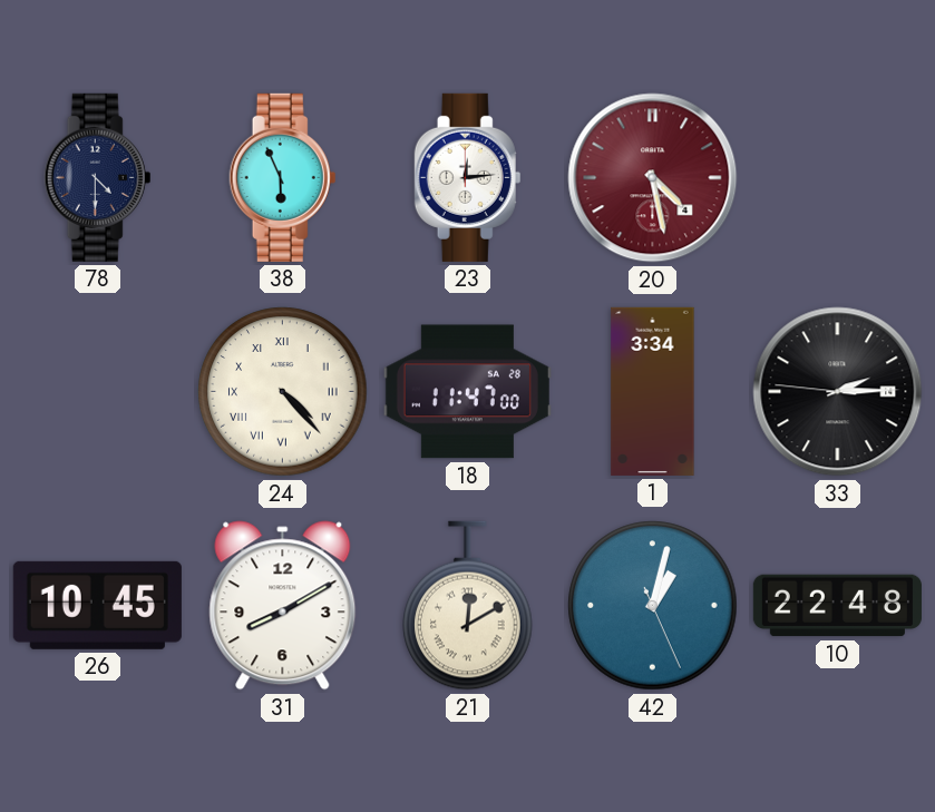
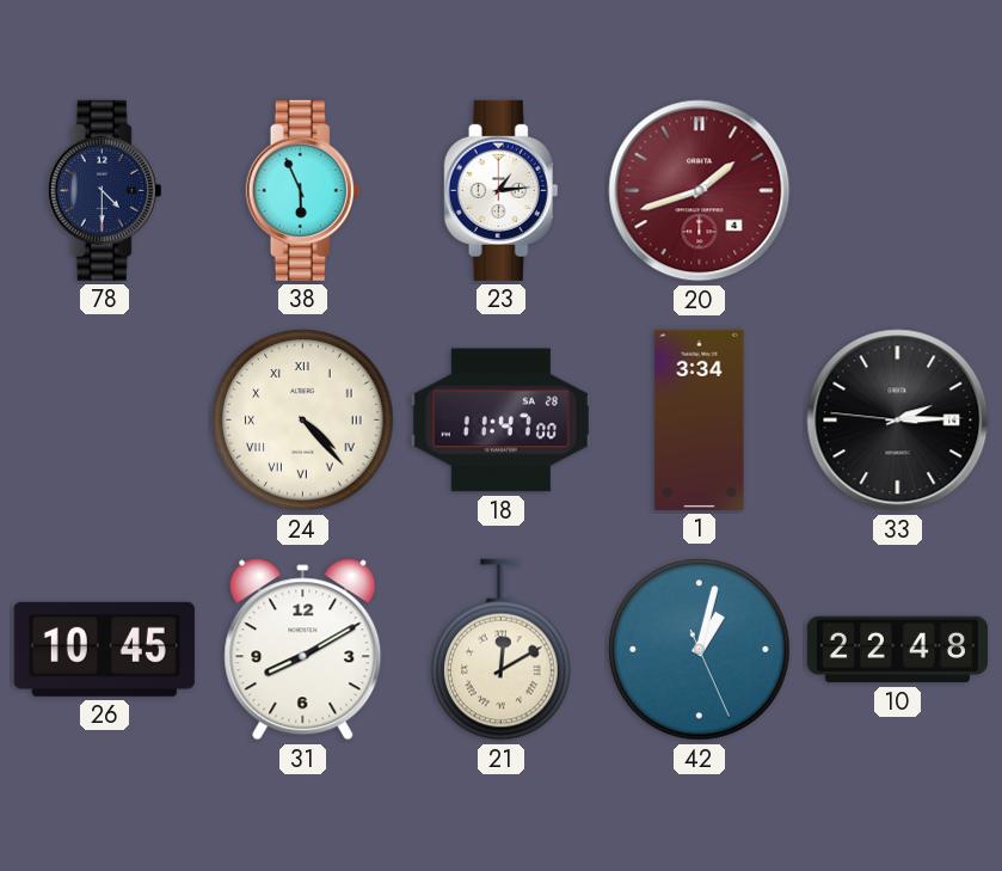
23: 12:14 -> 1:14
20: 4:28 -> 1:42
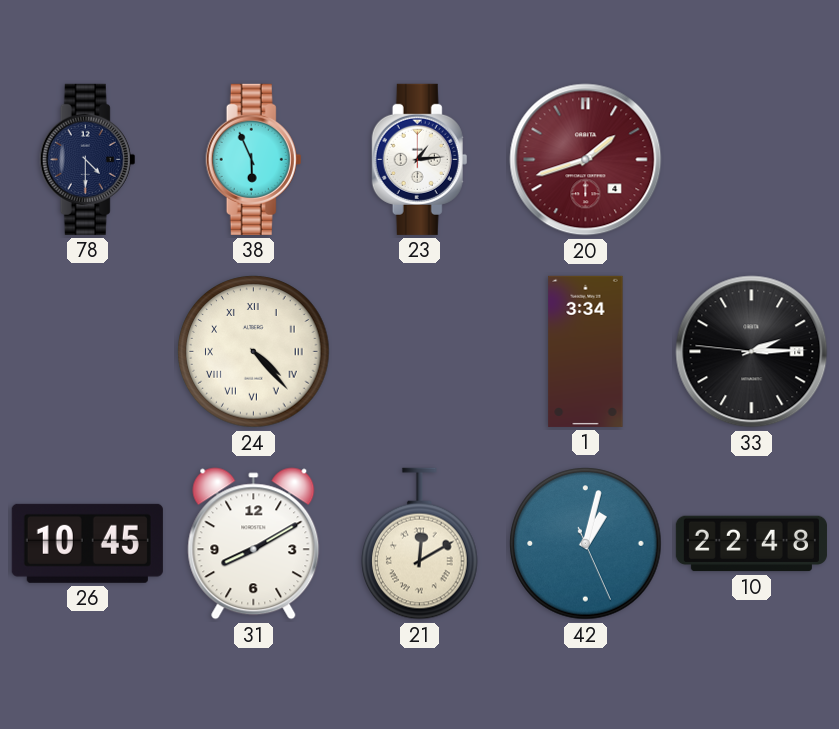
18: 11:47 -> none
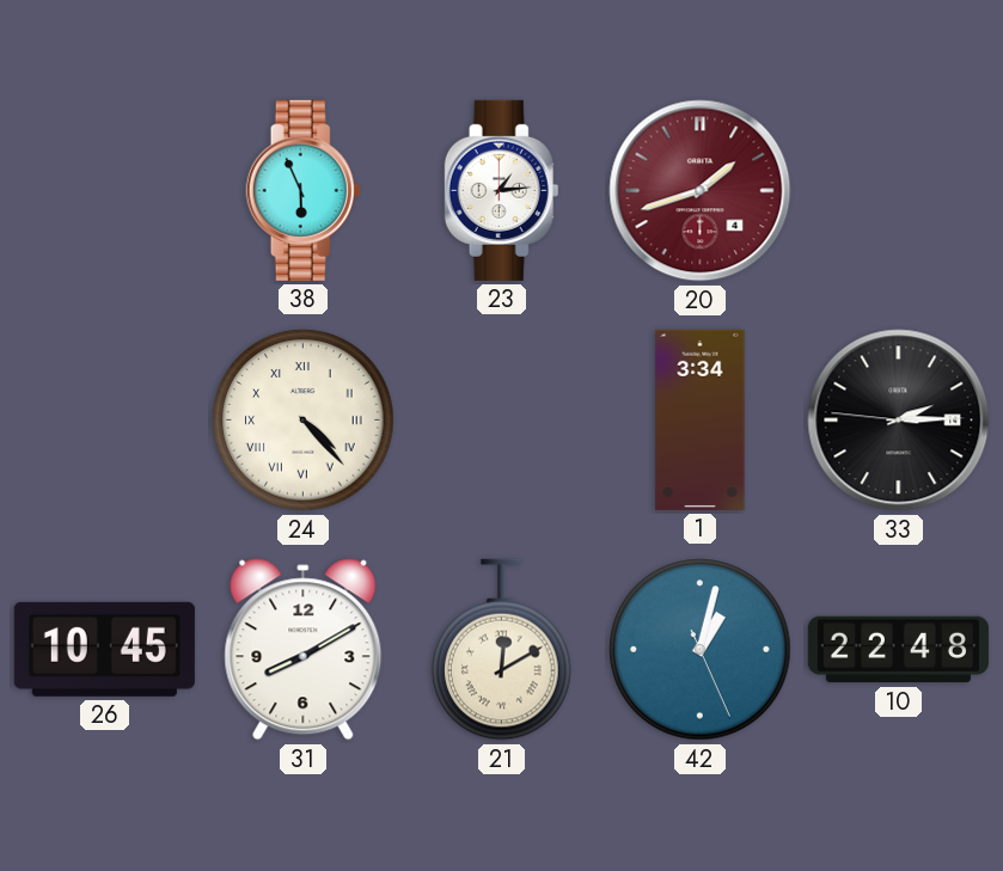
78: 4:30 -> none
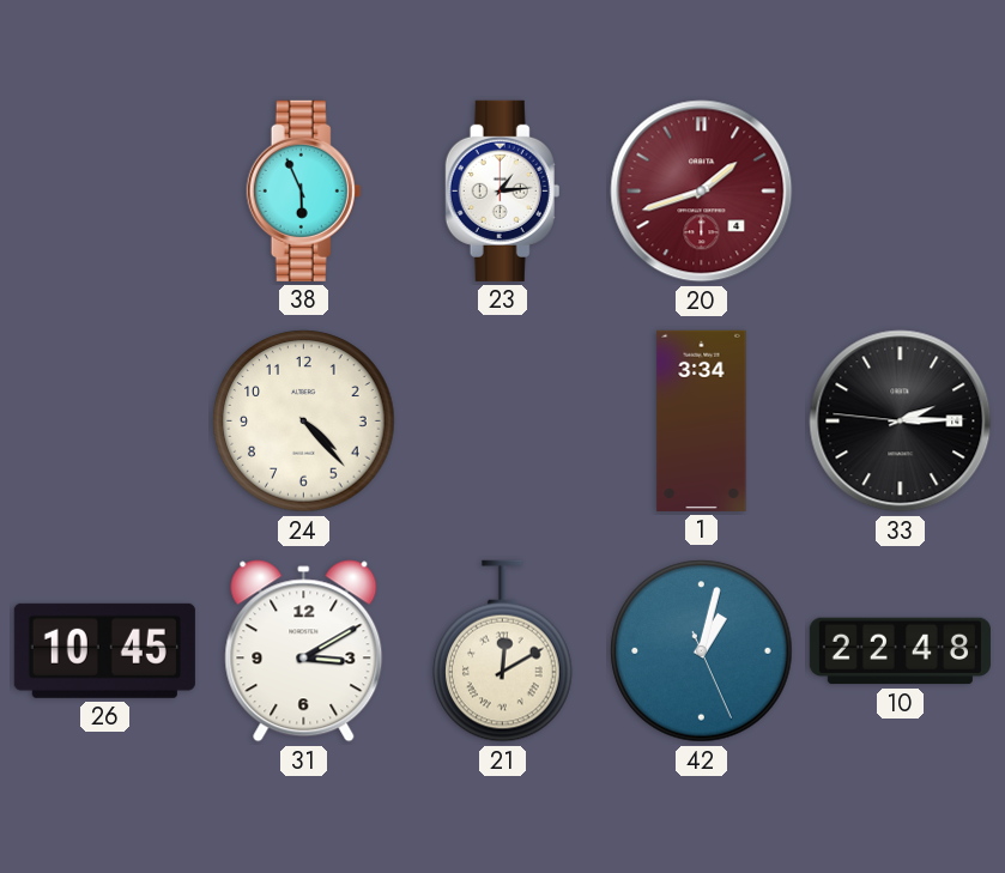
24 numerals: Roman -> Arabic
31: 8:10 -> 3:10
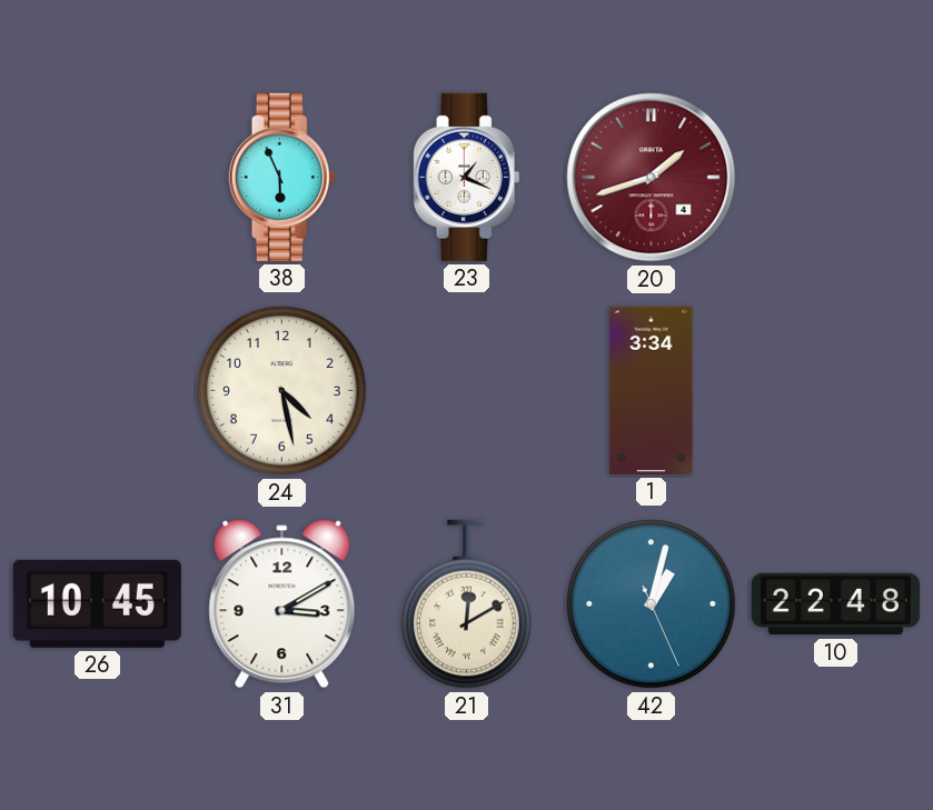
23: 1:14 -> 1:19
24: 4:23 -> 4:28
33: 2:14 -> none
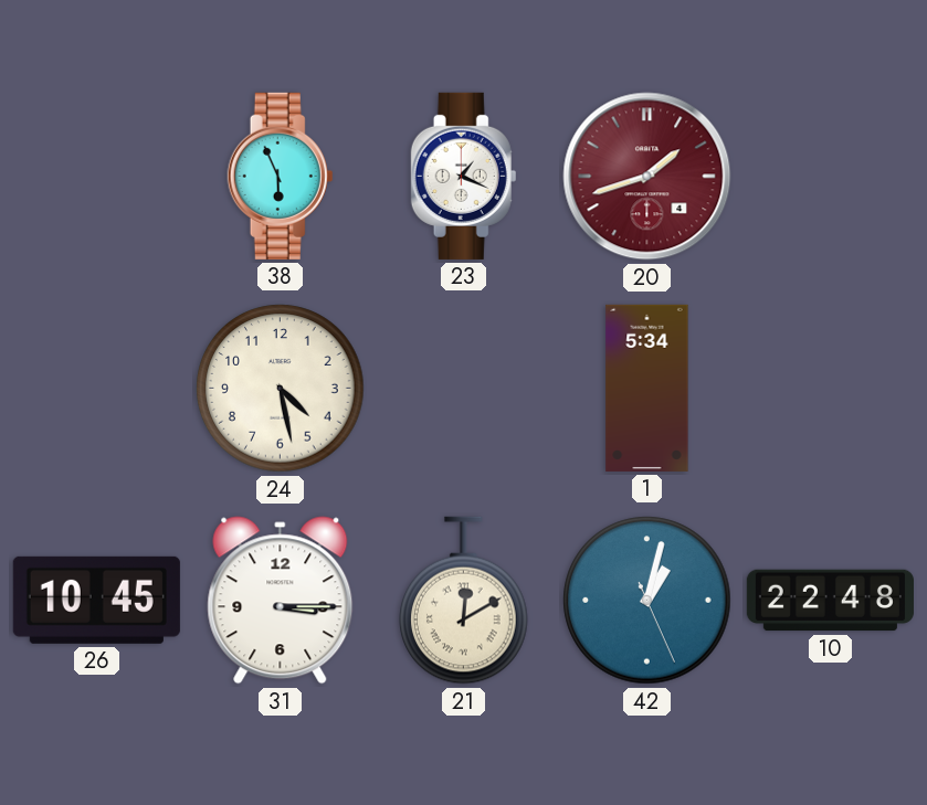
1: 3:34 -> 5:34
31: 3:10 -> 3:15
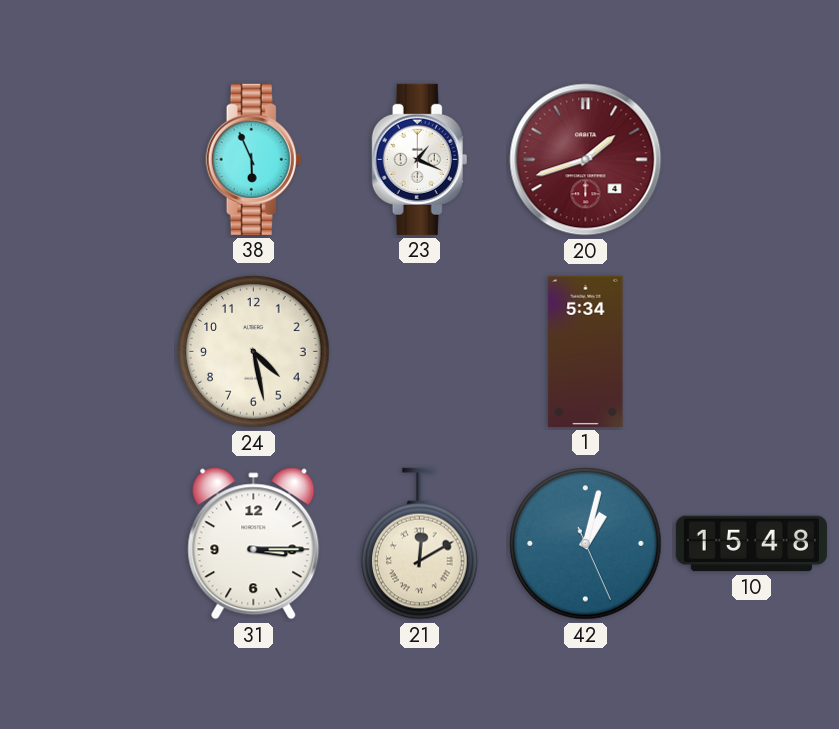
26: 10:45 -> none
10: 22:48 -> 15:48
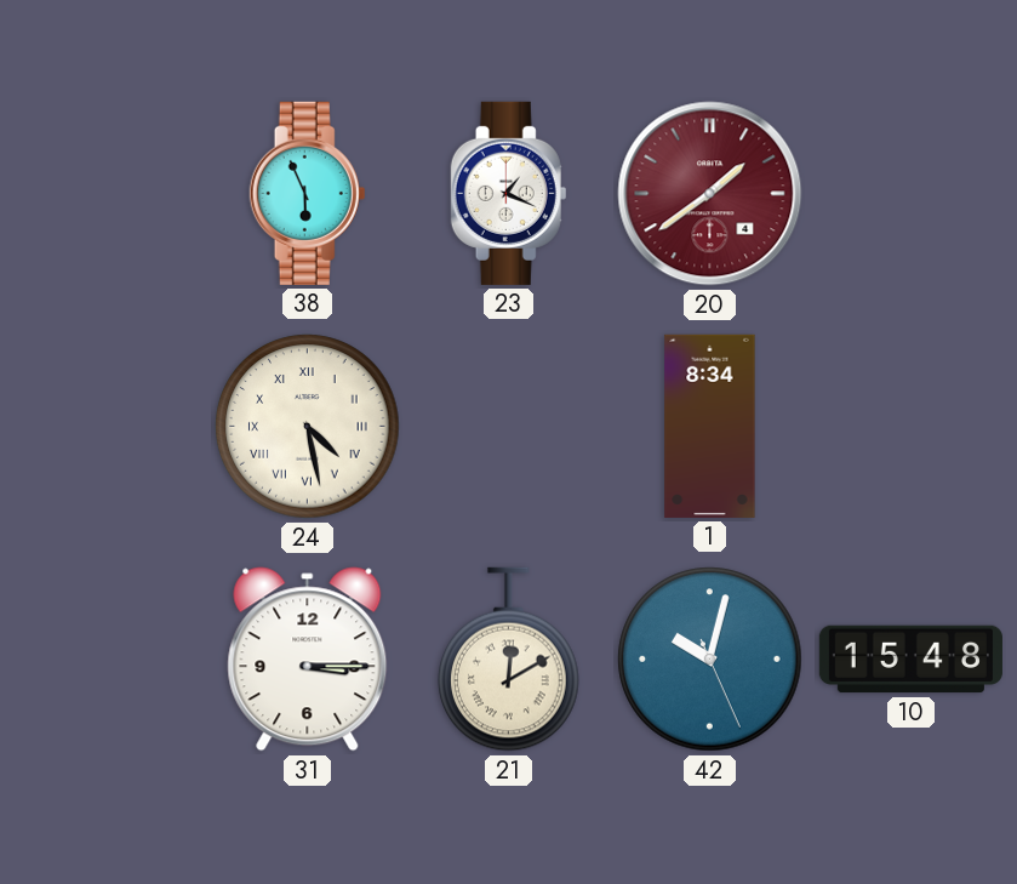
20: 1:42 -> 1:39
24 numerals: Arabic -> Roman
1: 5:34 -> 8:34
42: 1:02 -> 10:02
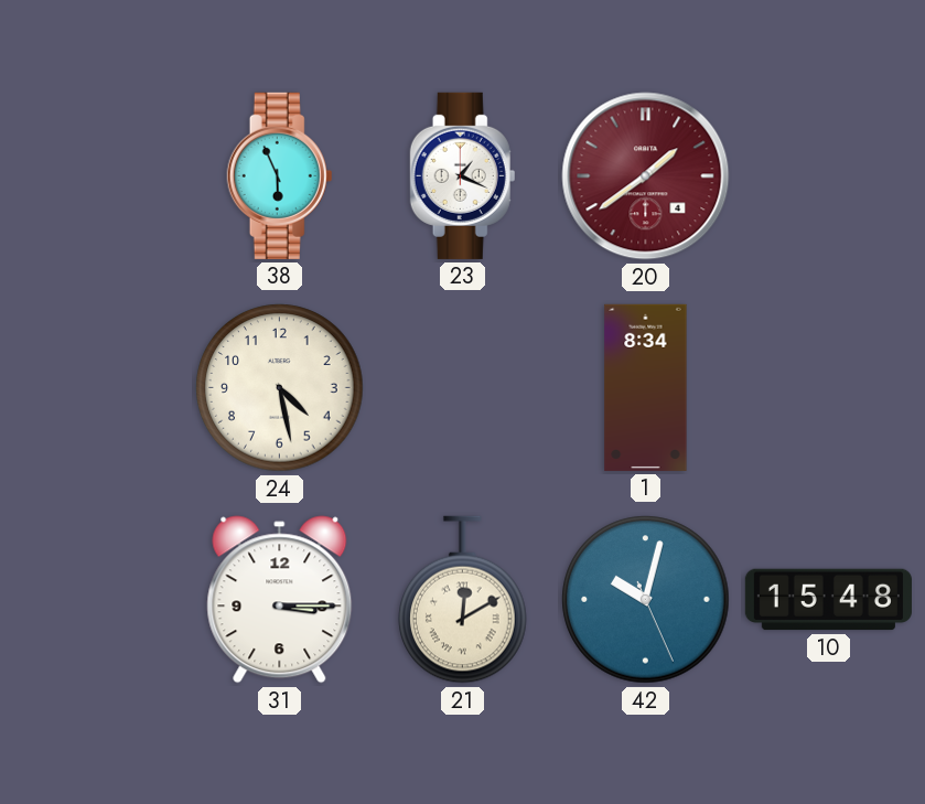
24 numerals: Roman -> Arabic
